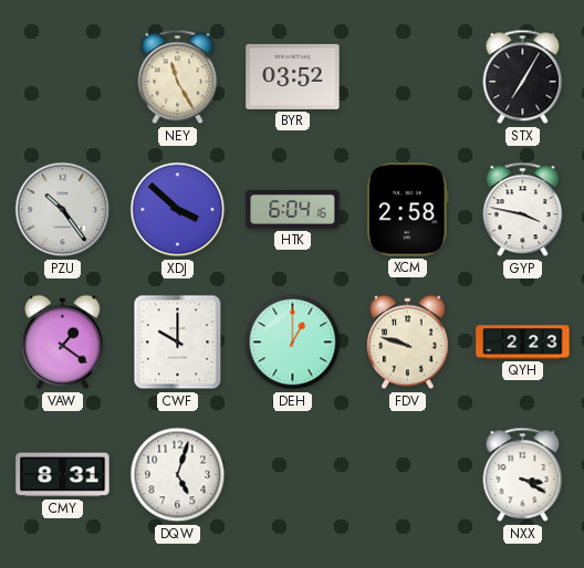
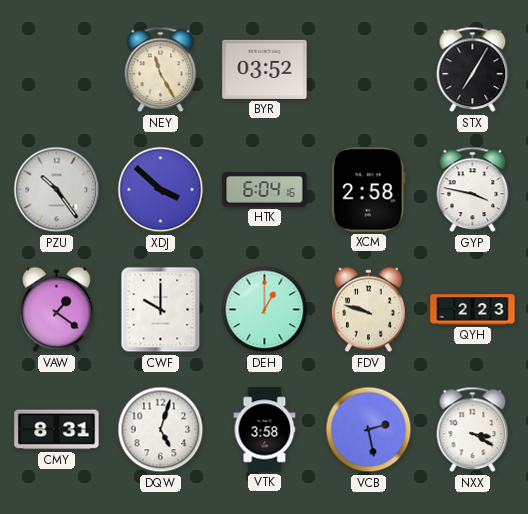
VTK: none -> 3:58
VCB: none -> 2:28
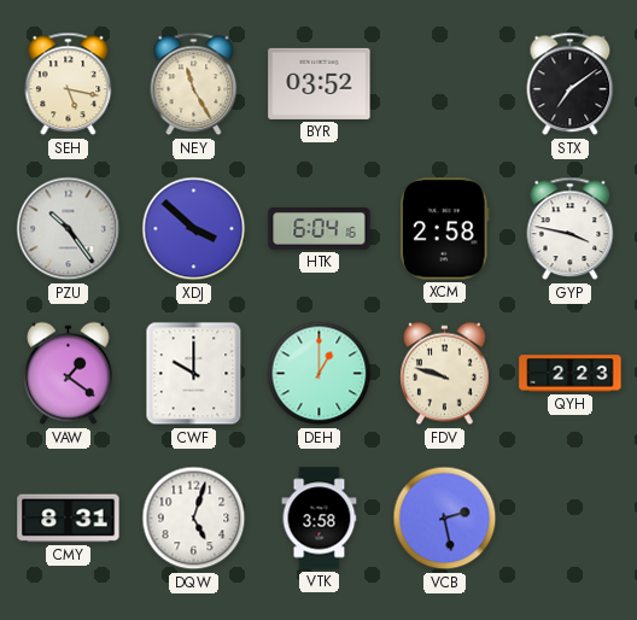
SEH: none -> 5:17
STX: 7:05 -> 7:09
NXX: 3:20 -> none
